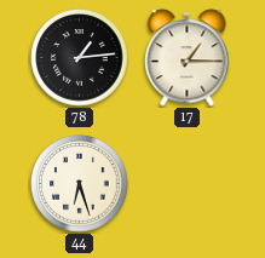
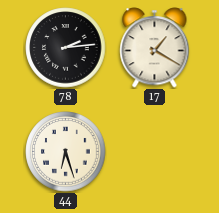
78: 1:14 -> 2:14
17: 1:15 -> 1:20
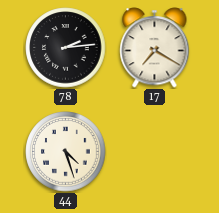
17: 1:20 -> 7:20
44: 6:27 -> 4:27
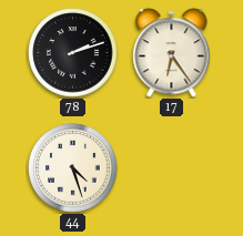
78: 2:14 -> 2:12
17: 7:20 -> 6:24
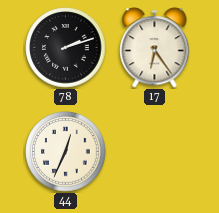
44: 4:27 -> 12:34
